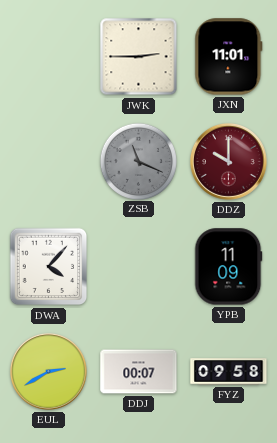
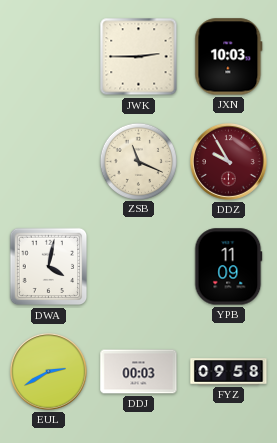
JXN: 11:01 -> 10:03
ZSB dial: grey -> cream
DDZ: 10:00 -> 9:55
DWA: 4:07 -> 4:02
DDJ: 00:07 -> 00:03
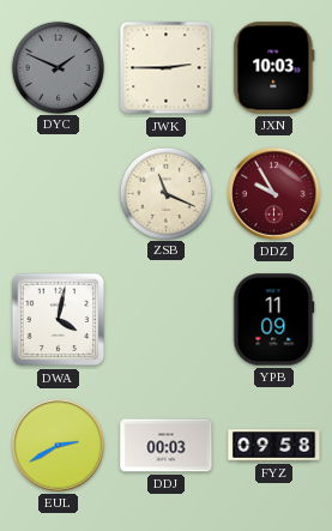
DYC: none -> 1:49
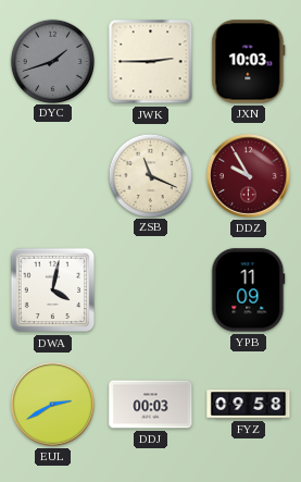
DYC: 1:49 -> 1:42
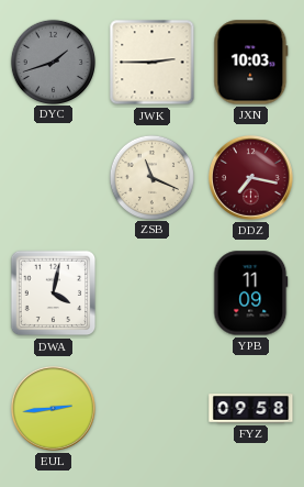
DDZ: 9:55 -> 7:17
EUL: 2:40 -> 2:44
DDJ: 00:03 -> none
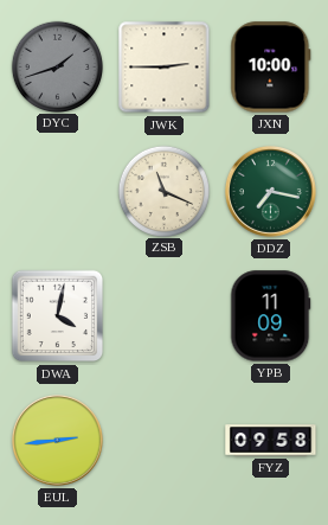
JXN: 10:03 -> 10:00
DDZ dial: burgundy -> green
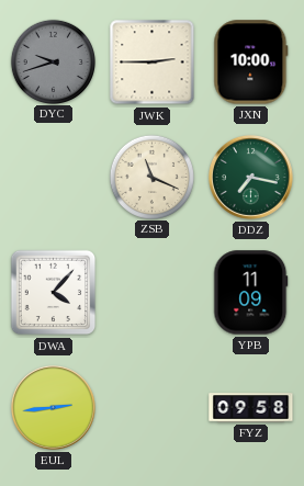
DYC: 1:42 -> 9:42
DWA: 4:02 -> 4:07
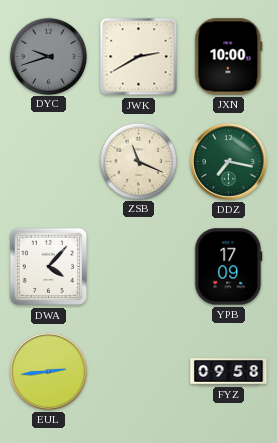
JWK: 2:45 -> 2:40
YPB: 11:09 -> 17:09
